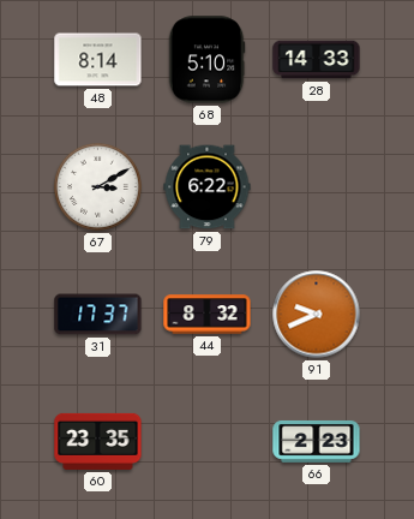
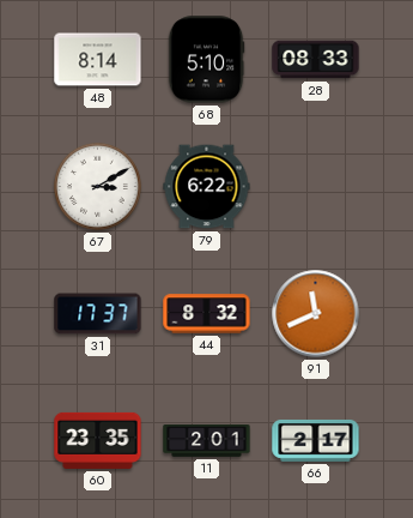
28: 14:33 -> 08:33
91: 9:41 -> 11:41
11: none -> 2:01
66: 2:23 -> 2:17
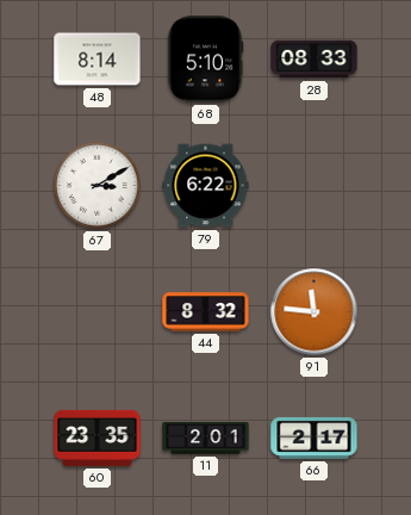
31: 17:37 -> none
91: 11:41 -> 11:46
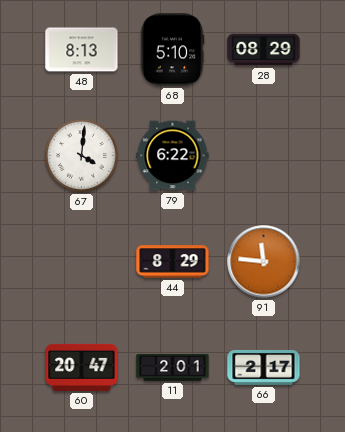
48: 8:14 -> 8:13
28: 08:33 -> 08:29
67: 3:10 -> 4:01
44: 8:32 -> 8:29
60: 23:35 -> 20:47
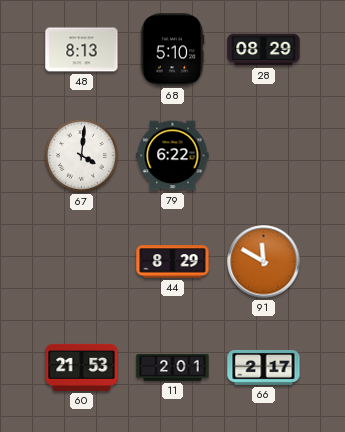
91: 11:46 -> 11:50
60: 20:47 -> 21:53
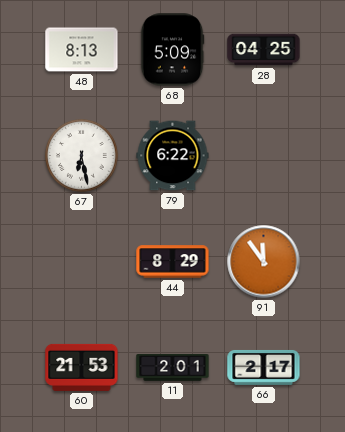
68: 5:10 -> 5:09
28: 08:29 -> 04:25
67: 4:01 -> 6:28
91: 11:50 -> 11:54
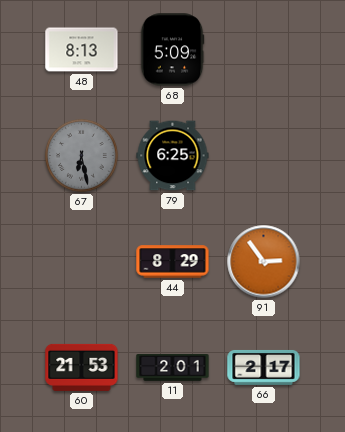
28: 04:25 -> none
67 dial: white -> grey
79: 6:22 -> 6:25
91: 11:54 -> 2:54
